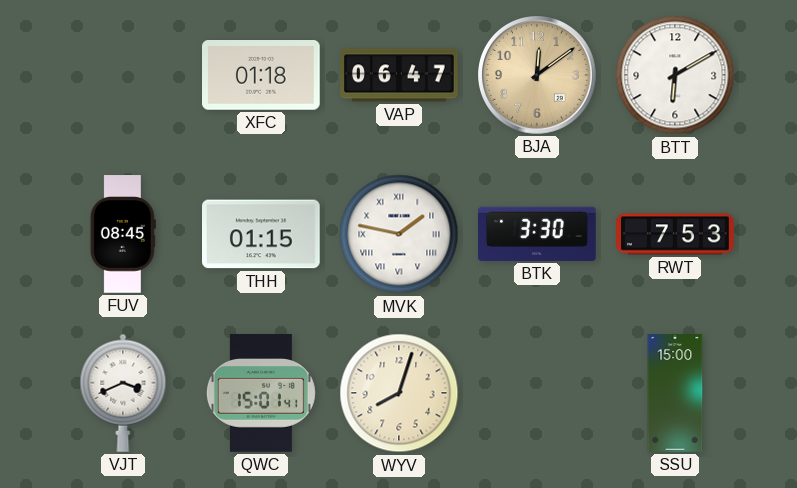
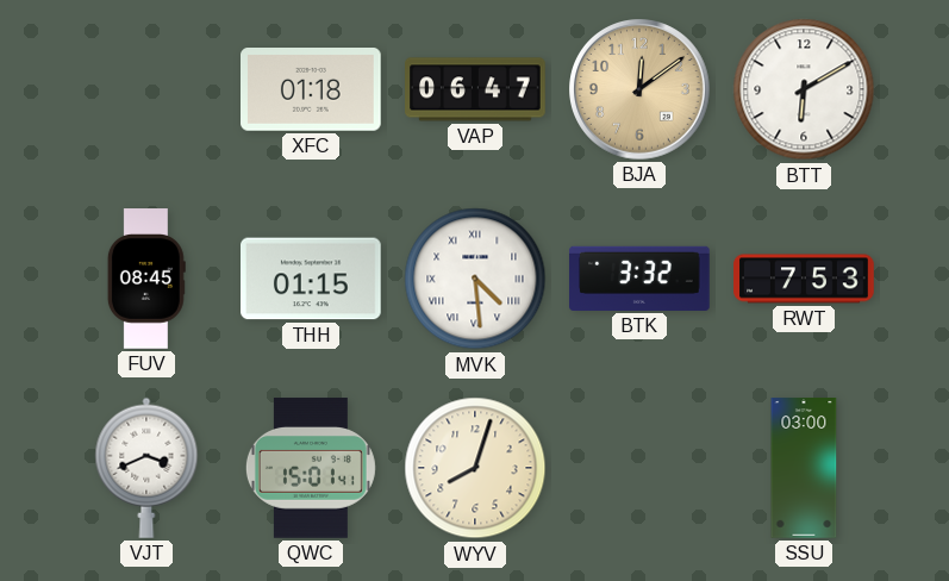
MVK: 1:47 -> 4:29
BTK: 3:30 -> 3:32
SSU: 15:00 -> 03:00
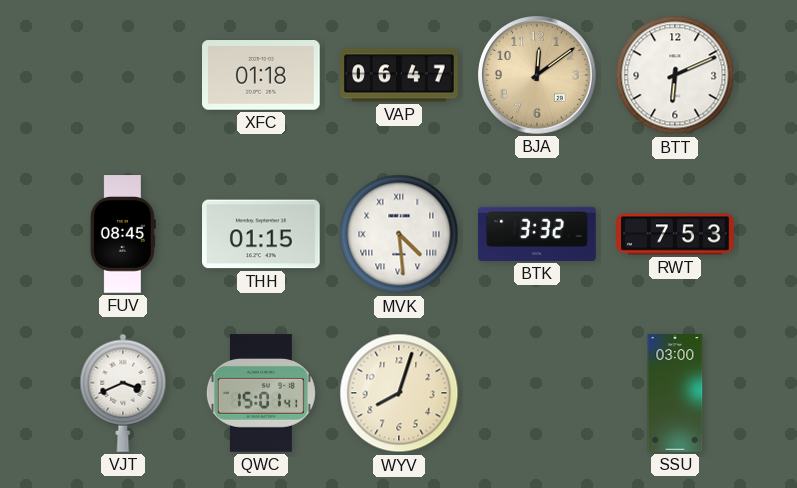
BTT: 6:10 -> 6:11
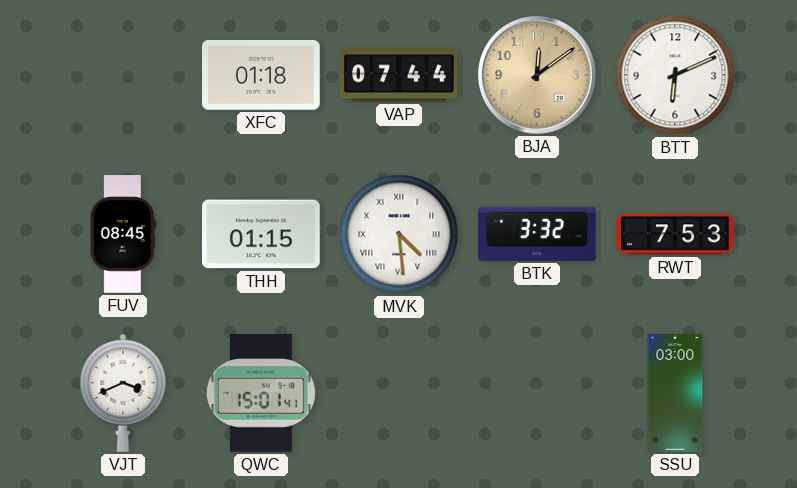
VAP: 06:47 -> 07:44
WYV: 8:03 -> none
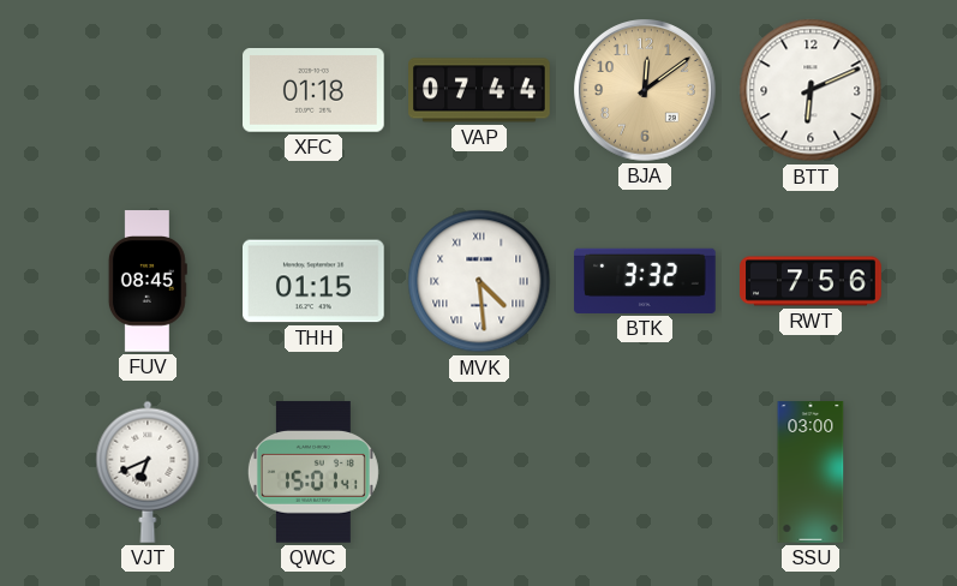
RWT: 7:53 -> 7:56
VJT: 3:41 -> 6:41
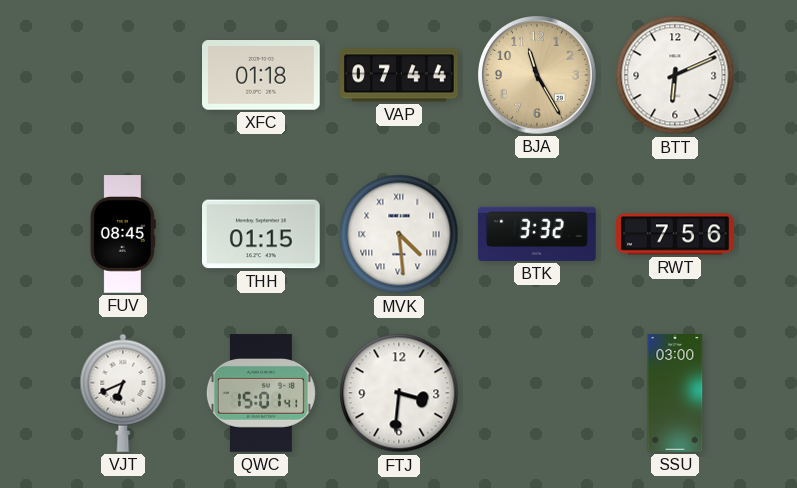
BJA: 12:09 -> 11:25
FTJ: none -> 3:31
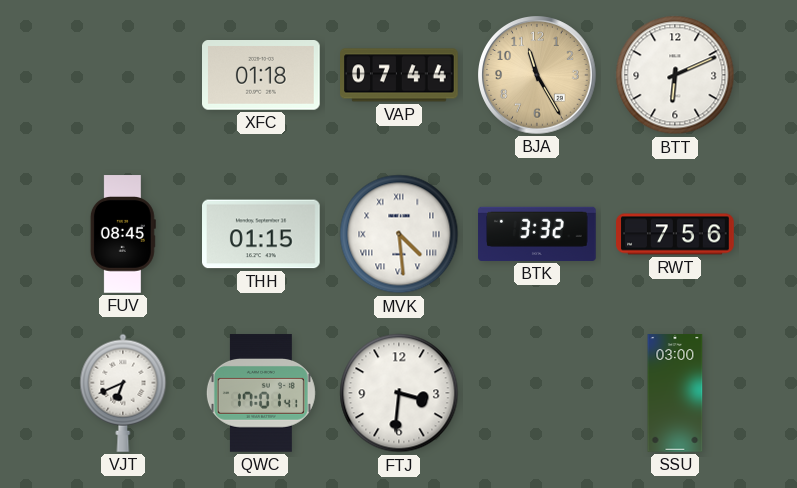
QWC: 15:01 -> 17:01
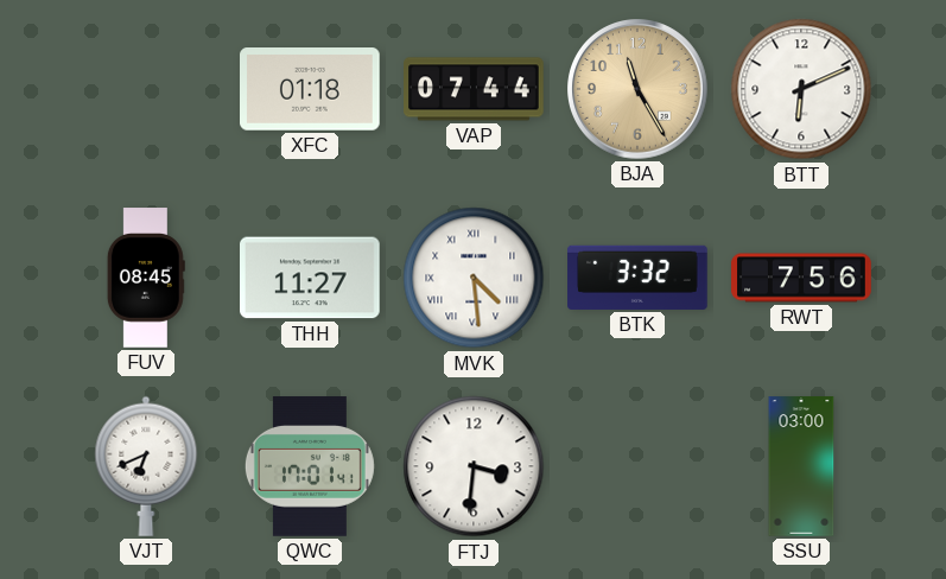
THH: 01:15 -> 11:27
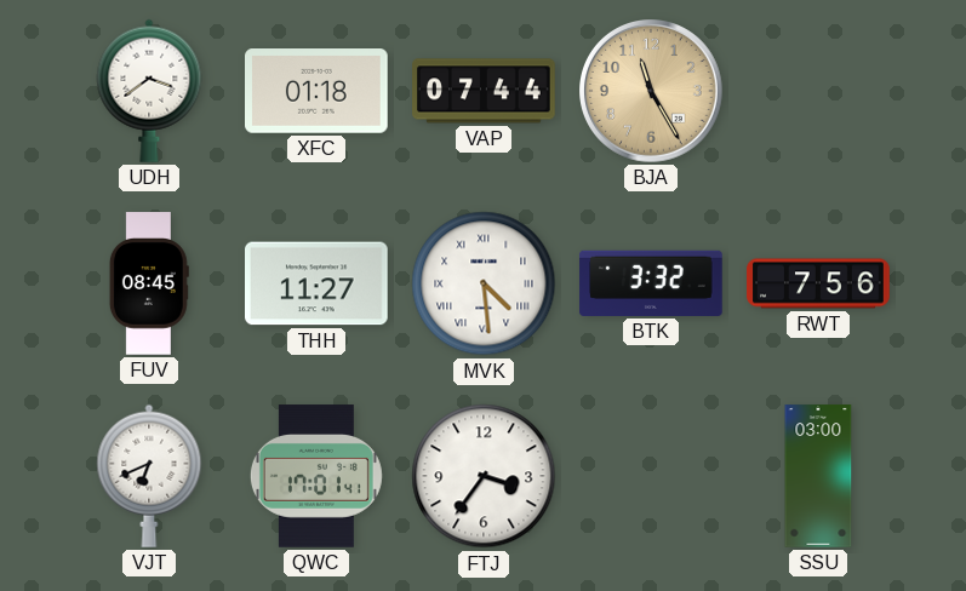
UDH: none -> 3:39
BTT: 6:11 -> none
FTJ: 3:31 -> 3:36
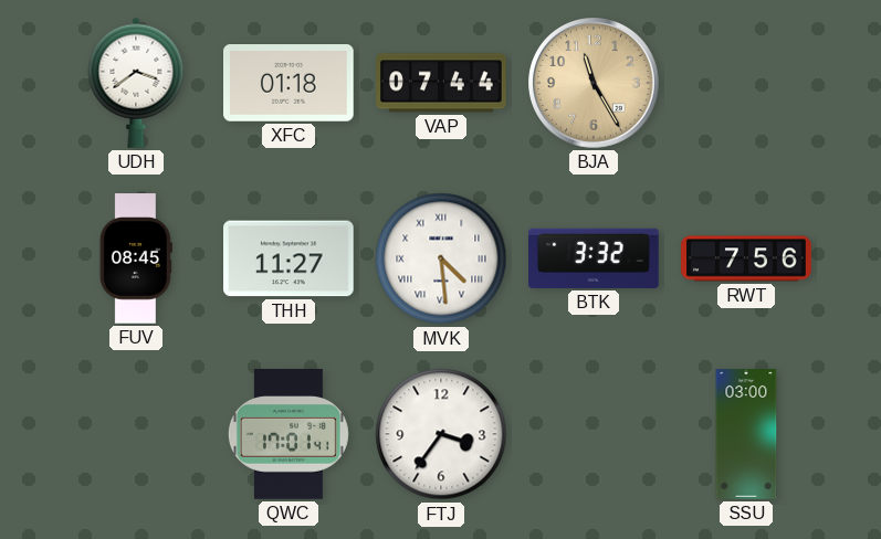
VJT: 6:41 -> none
